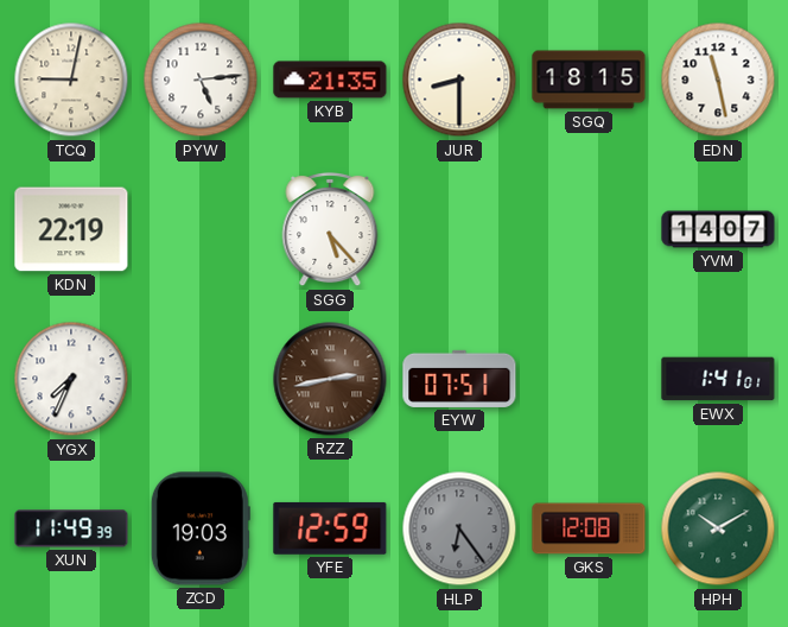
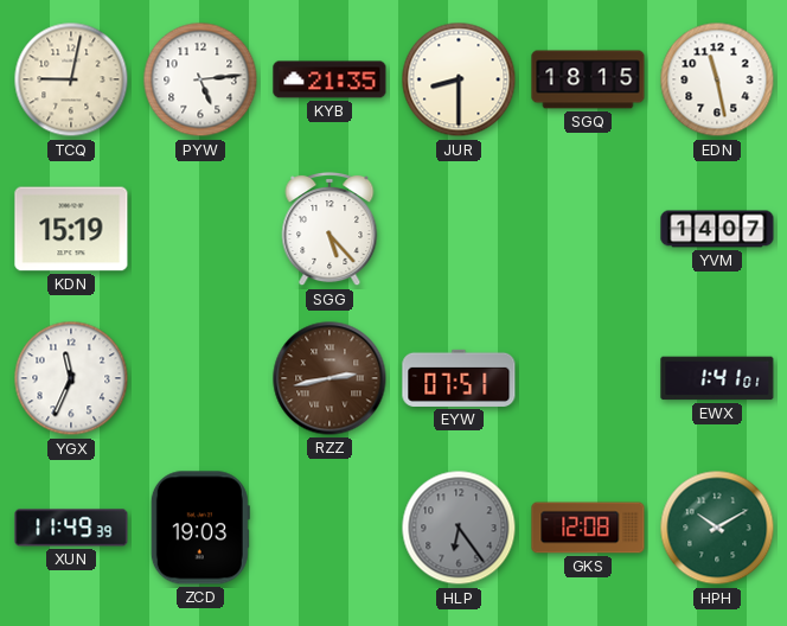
KDN: 22:19 -> 15:19
YGX: 7:34 -> 11:34
YFE: 12:59 -> none
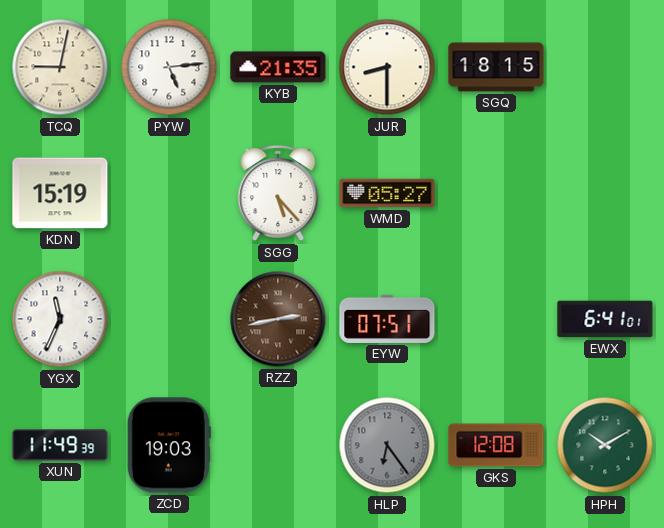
EDN: 11:28 -> none
WMD: none -> 05:27
YVM: 14:07 -> none
EWX: 1:41 -> 6:41
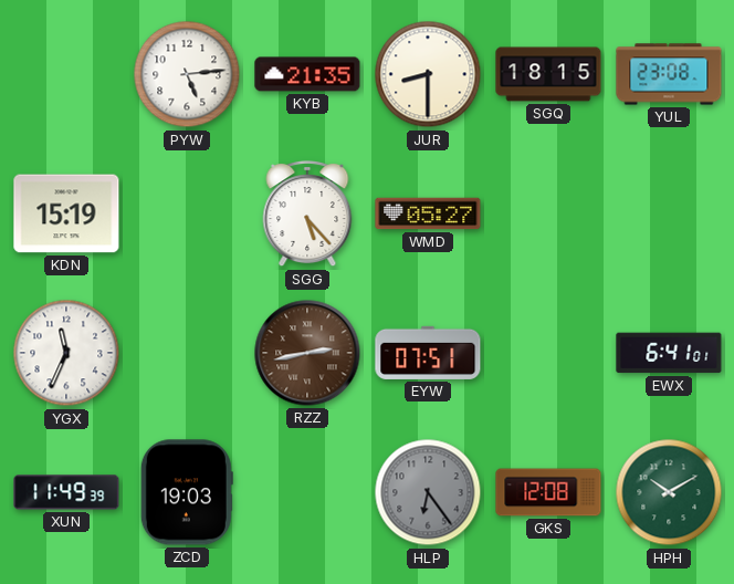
TCQ: 9:02 -> none
YUL: none -> 23:08
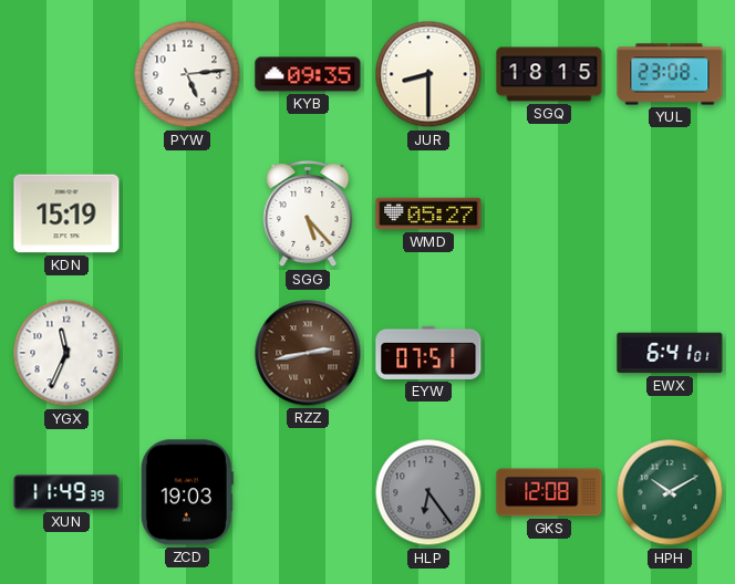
KYB: 21:35 -> 09:35
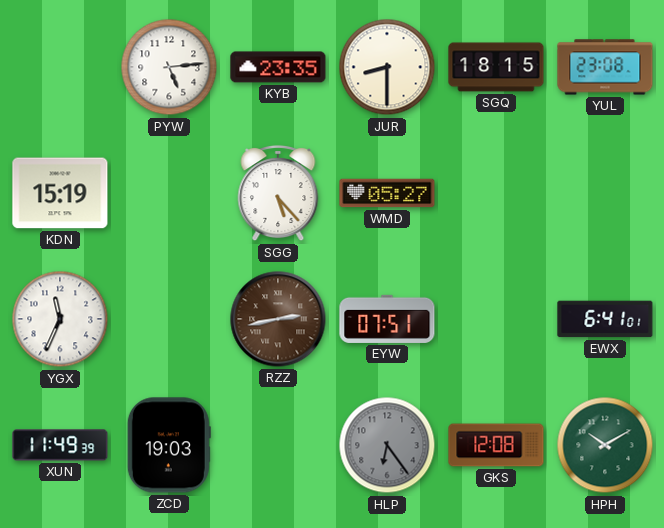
KYB: 09:35 -> 23:35
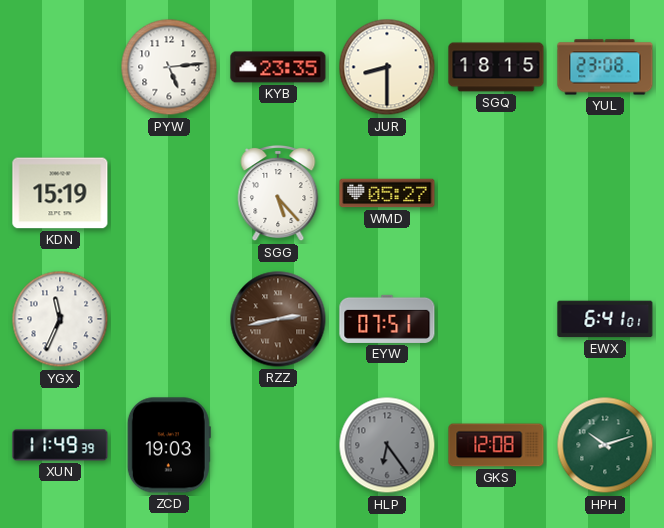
HPH: 10:10 -> 10:12
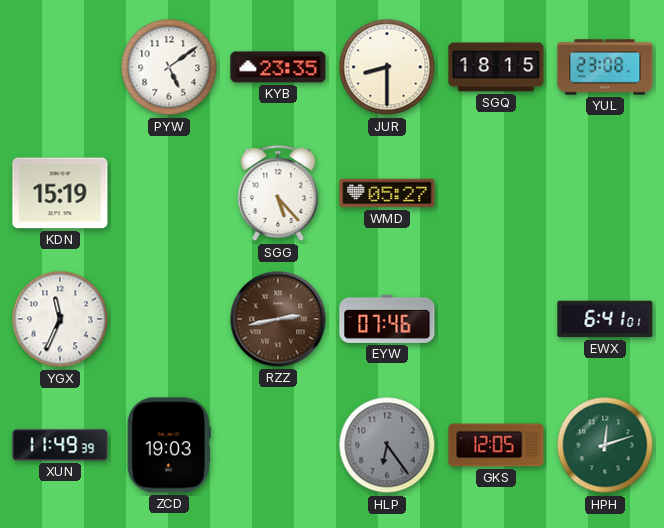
PYW: 5:14 -> 5:09
EYW: 07:51 -> 07:46
GKS: 12:08 -> 12:05
HPH: 10:12 -> 12:12
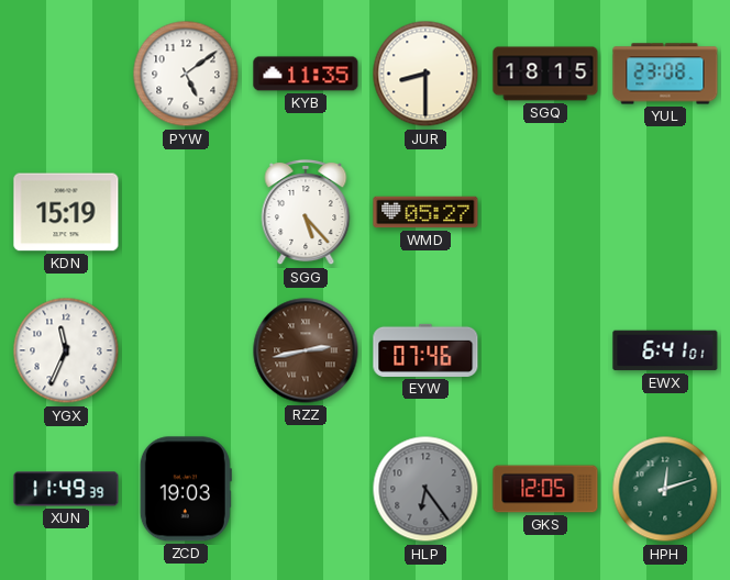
KYB: 23:35 -> 11:35
